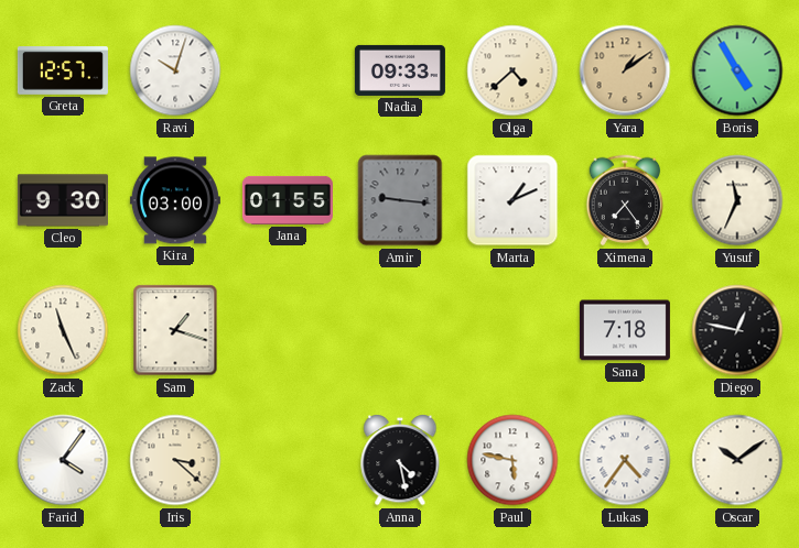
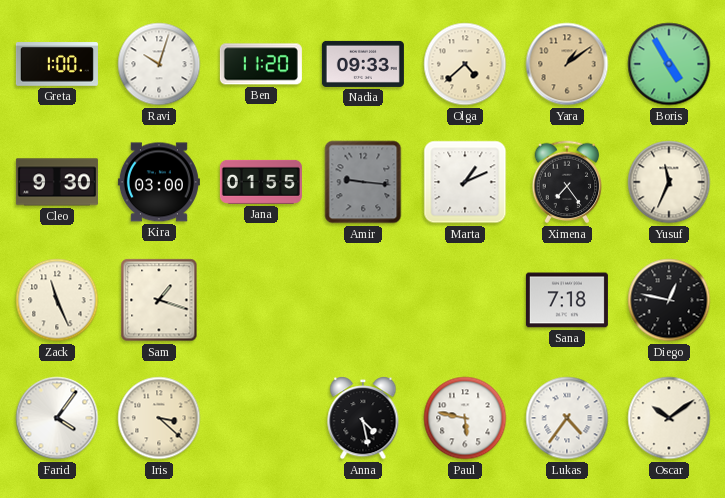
Greta: 12:57 -> 1:00
Ben: none -> 11:20
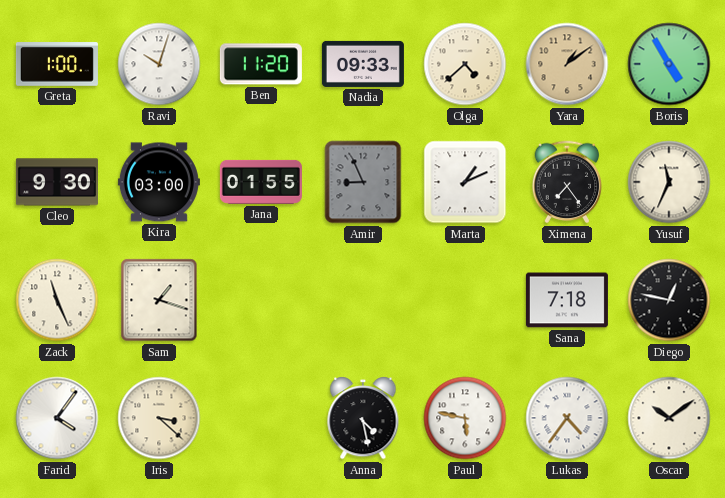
Amir: 9:16 -> 8:56
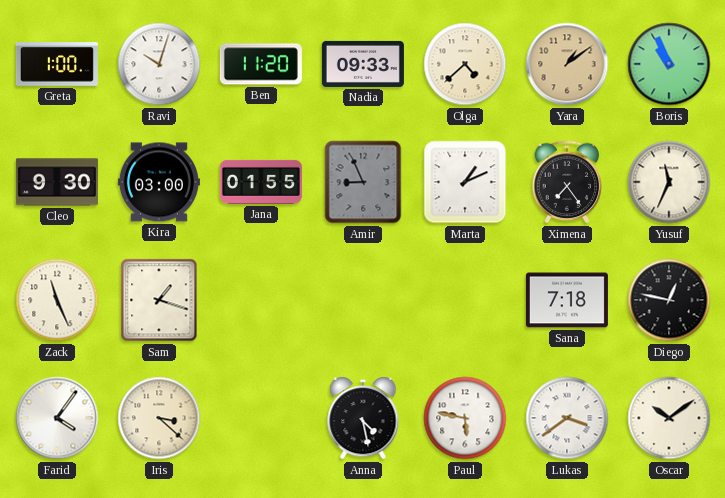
Boris: 4:55 -> 10:56
Lukas: 4:36 -> 3:39
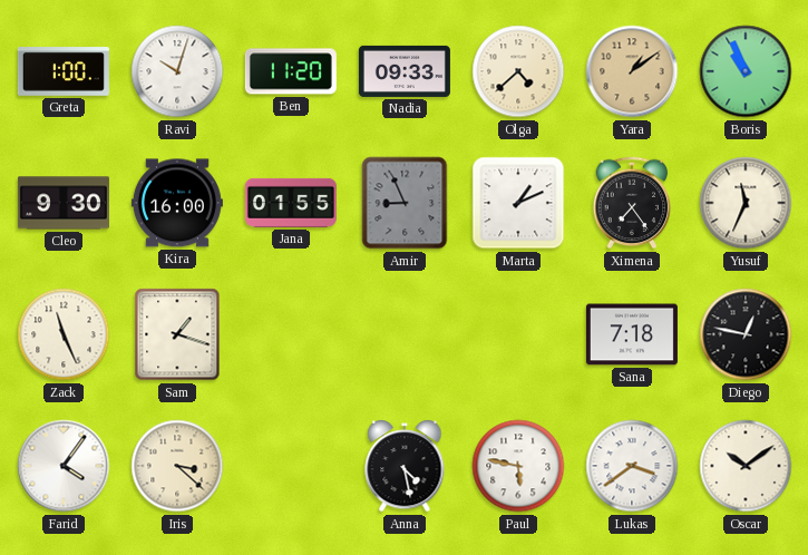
Kira: 03:00 -> 16:00
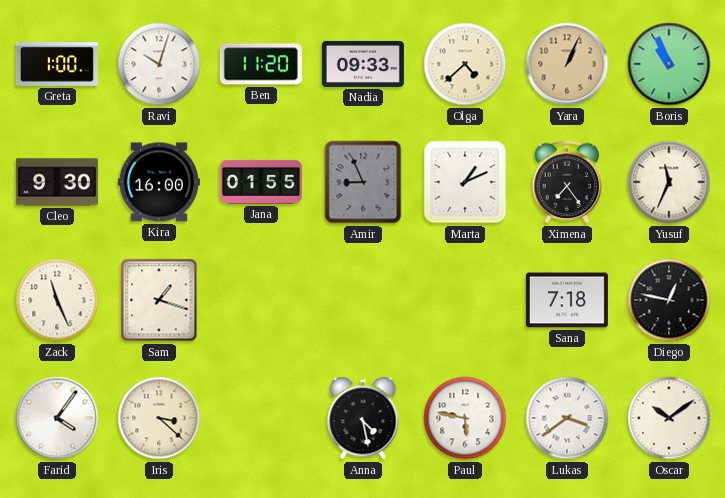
Yara: 1:09 -> 1:04
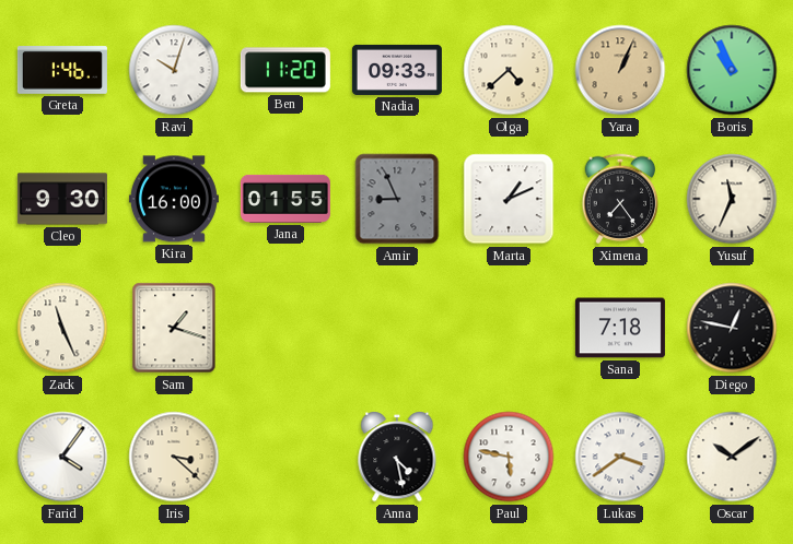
Greta: 1:00 -> 1:46
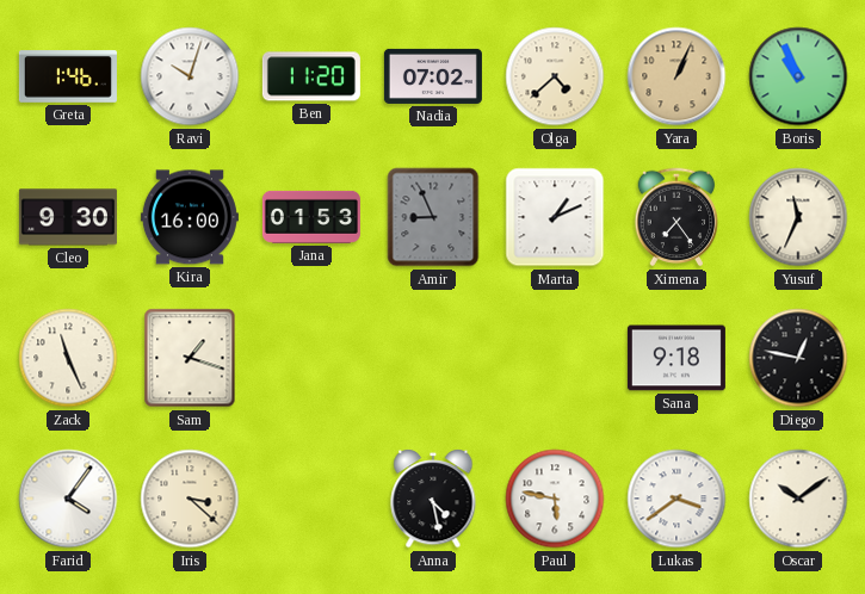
Nadia: 09:33 -> 07:02
Jana: 01:55 -> 01:53
Sana: 7:18 -> 9:18
